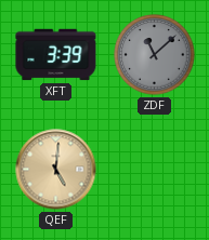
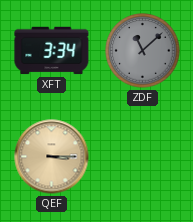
XFT: 3:39 -> 3:34
QEF: 5:01 -> 3:15
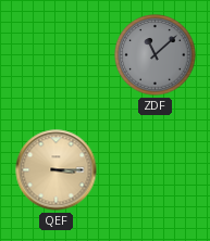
XFT: 3:34 -> none
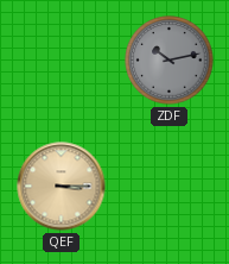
ZDF: 11:08 -> 10:13
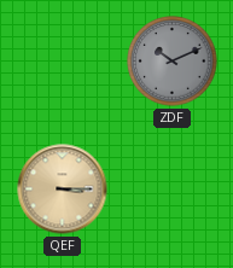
ZDF: 10:13 -> 10:11
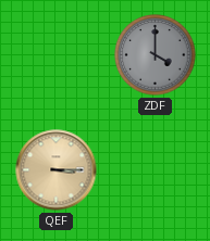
ZDF: 10:11 -> 4:00
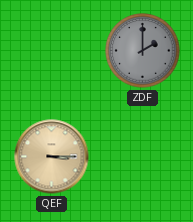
ZDF: 4:00 -> 2:00
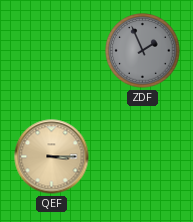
ZDF: 2:00 -> 1:56
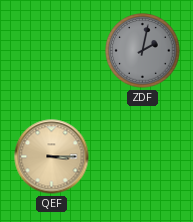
ZDF: 1:56 -> 2:02
